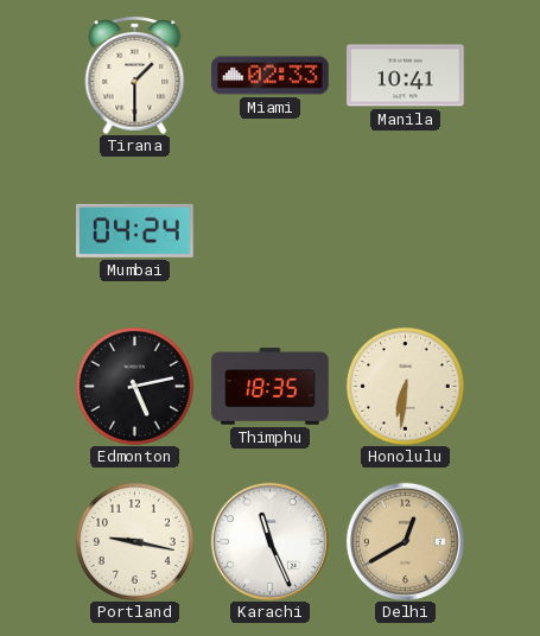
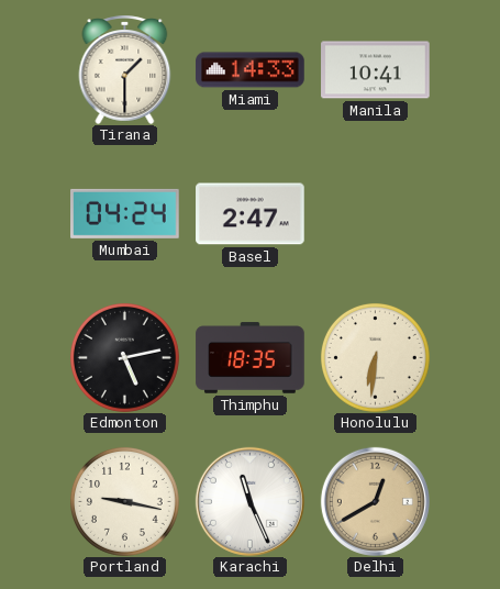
Miami: 02:33 -> 14:33
Basel: none -> 2:47
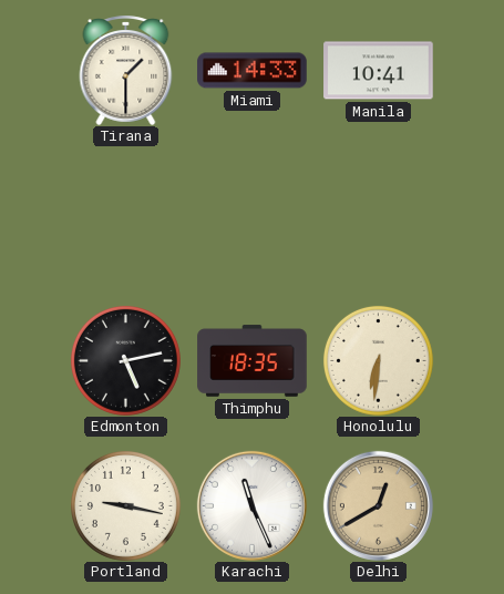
Mumbai: 04:24 -> none
Basel: 2:47 -> none
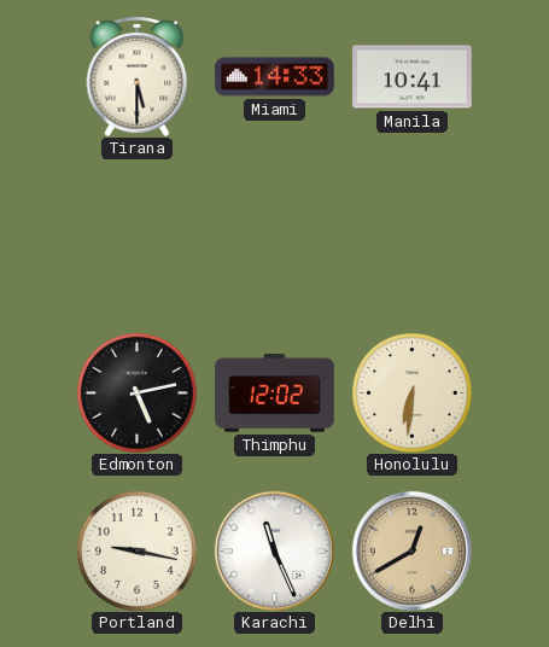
Tirana: 1:30 -> 5:30
Thimphu: 18:35 -> 12:02
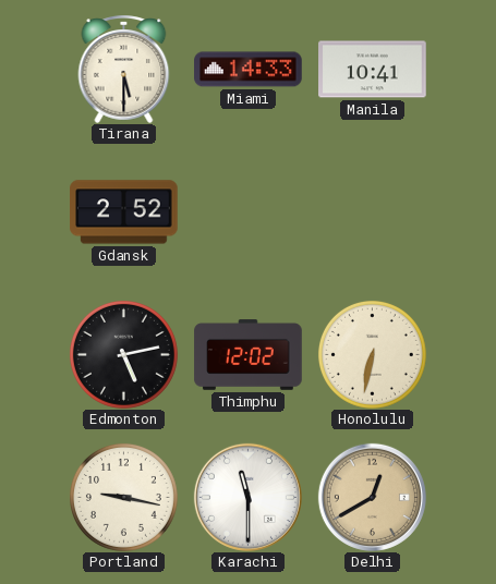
Gdansk: none -> 2:52
Honolulu: 6:31 -> 6:32
Karachi: 11:26 -> 11:30
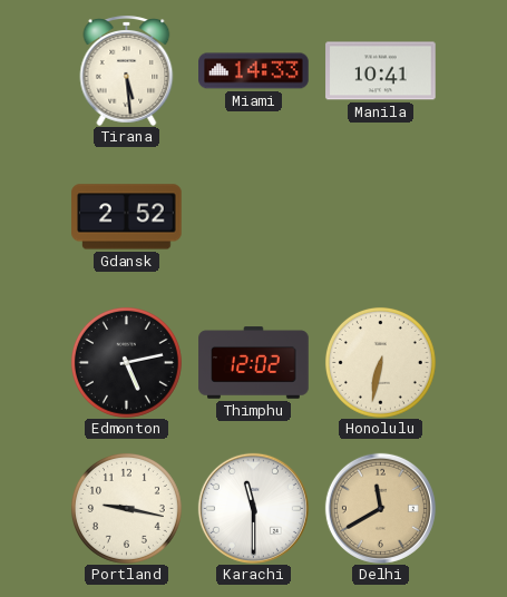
Tirana: 5:30 -> 5:29
Delhi: 12:40 -> 11:40
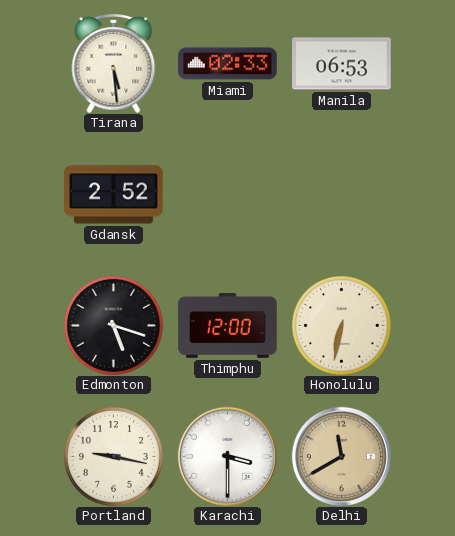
Miami: 14:33 -> 02:33
Manila: 10:41 -> 06:53
Edmonton: 5:13 -> 5:18
Thimphu: 12:02 -> 12:00
Karachi: 11:30 -> 3:30
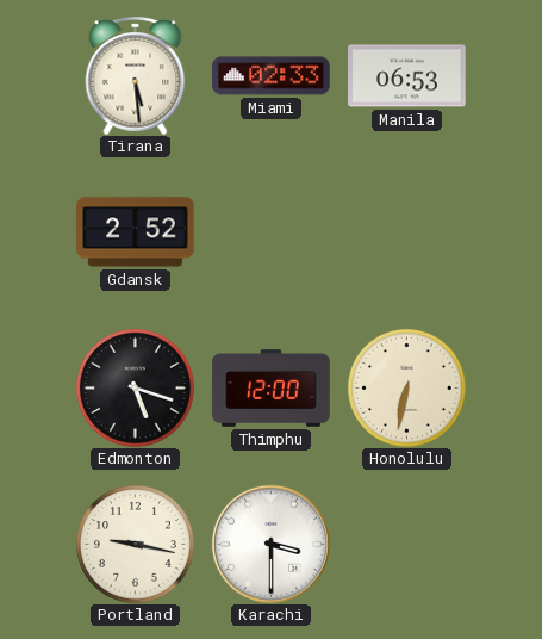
Delhi: 11:40 -> none
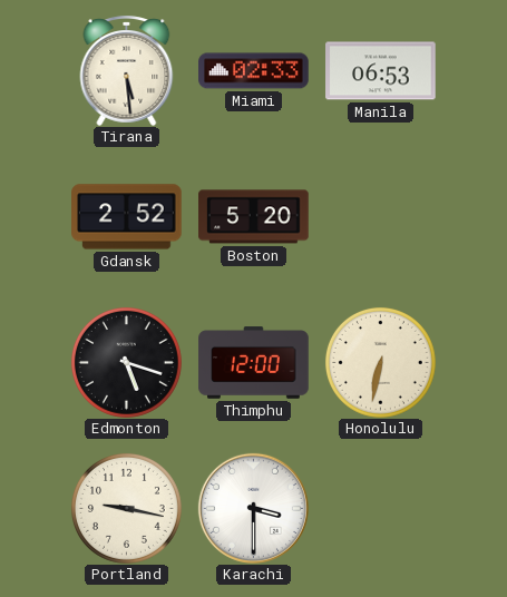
Boston: none -> 5:20
